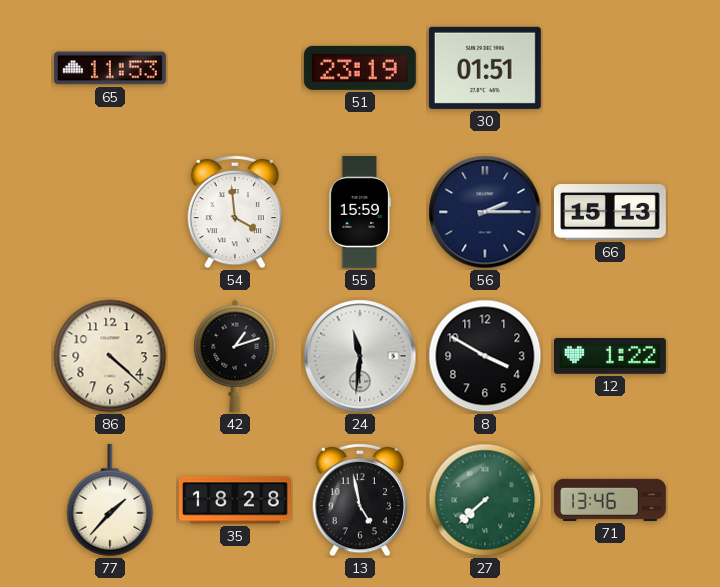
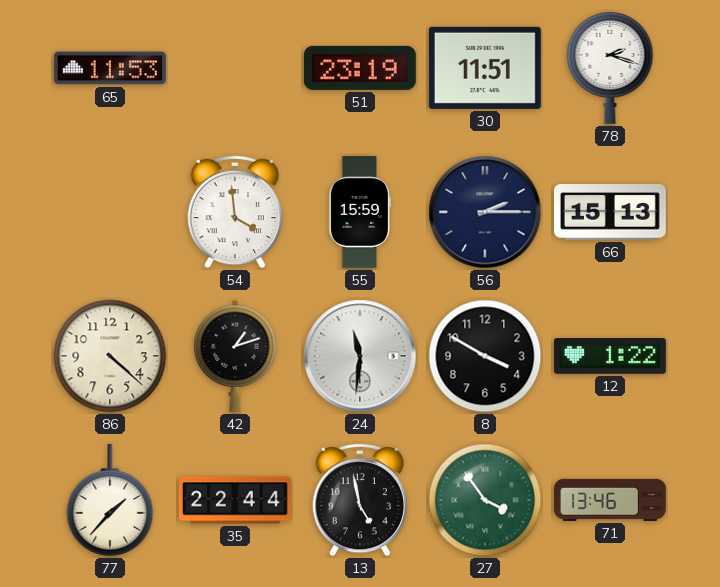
30: 01:51 -> 11:51
78: none -> 2:18
35: 18:28 -> 22:44
27: 7:38 -> 3:54
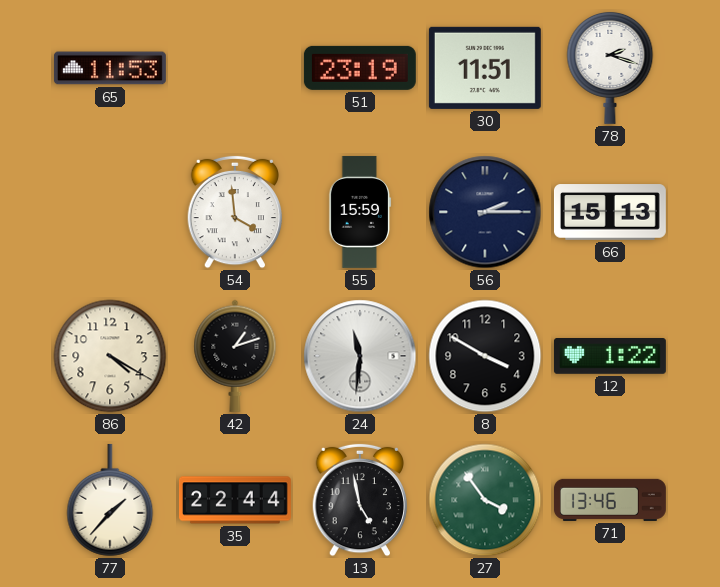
86: 4:22 -> 4:20
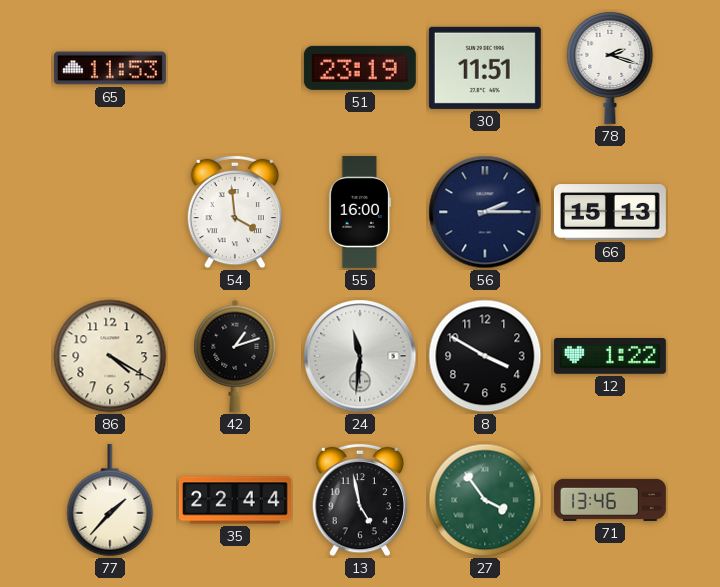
55: 15:59 -> 16:00
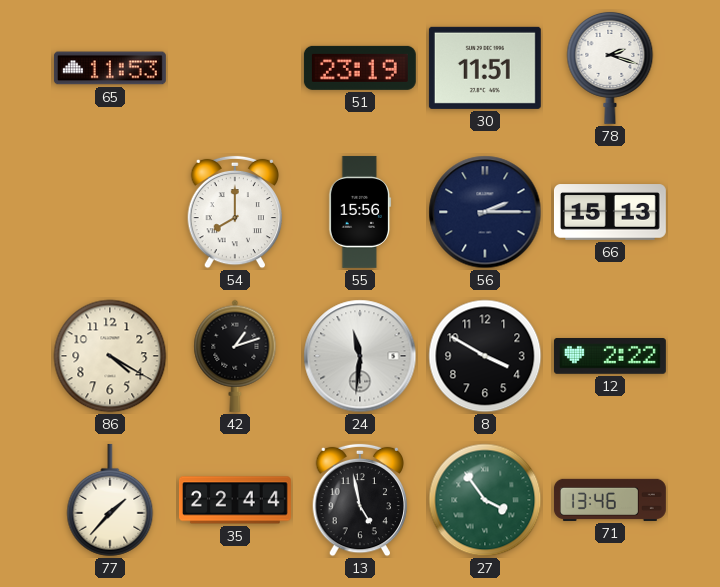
54: 3:59 -> 8:00
55: 16:00 -> 15:56
12: 1:22 -> 2:22
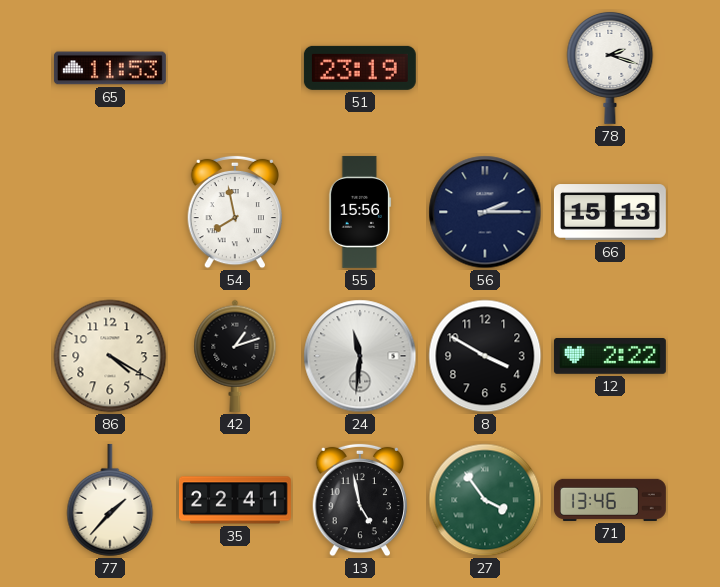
30: 11:51 -> none
54: 8:00 -> 7:58
35: 22:44 -> 22:41
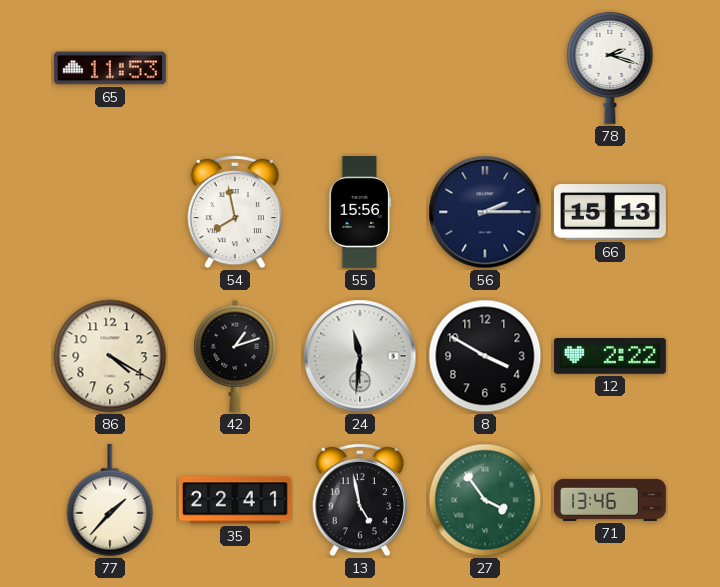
51: 23:19 -> none
